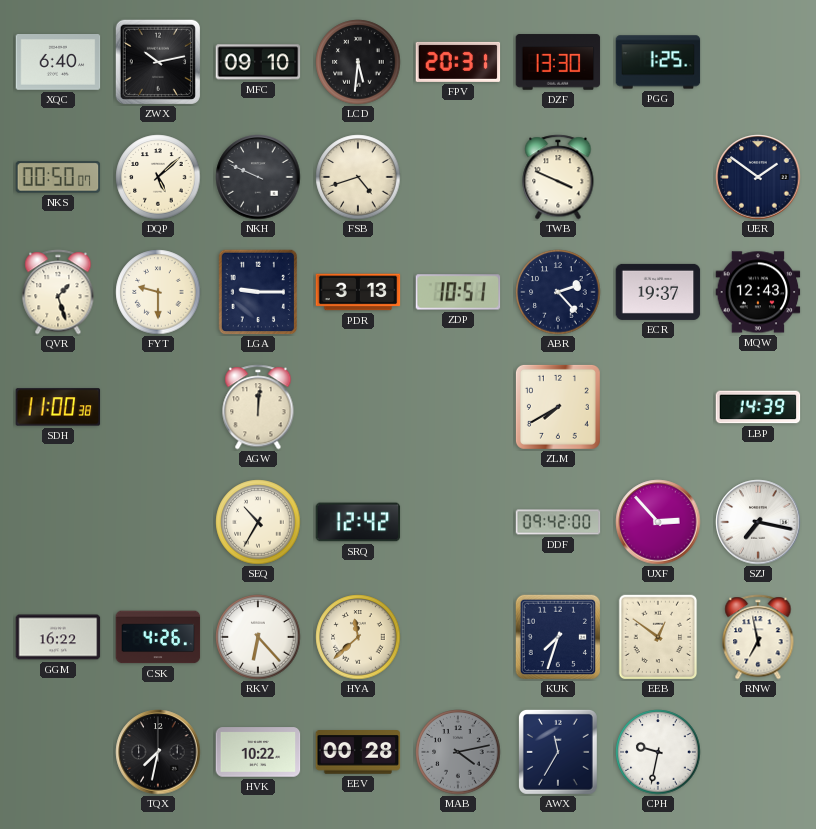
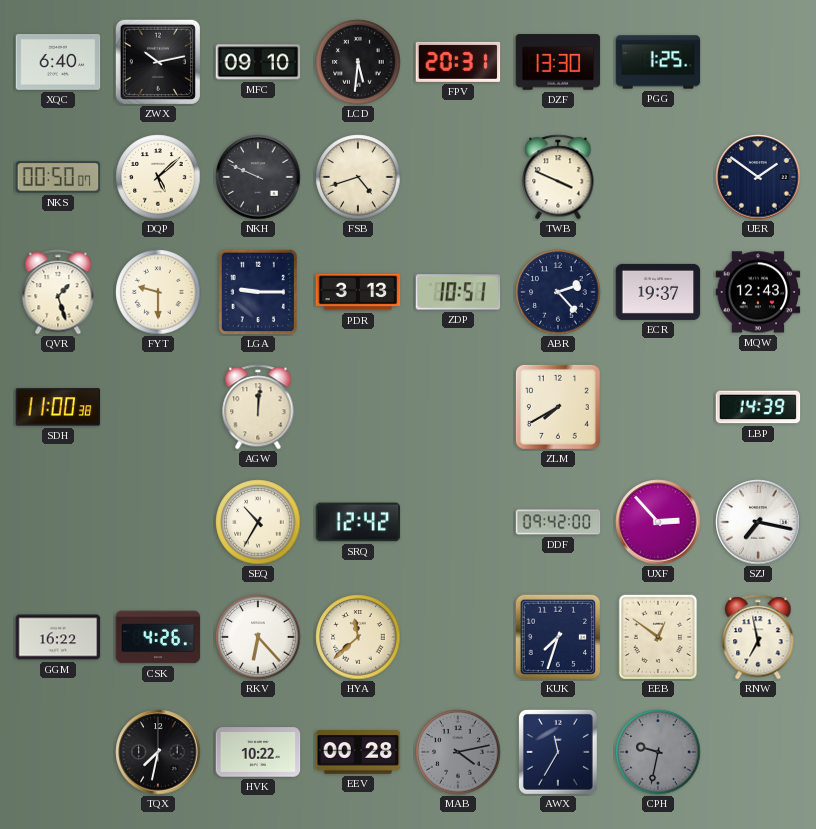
CPH dial: white -> grey
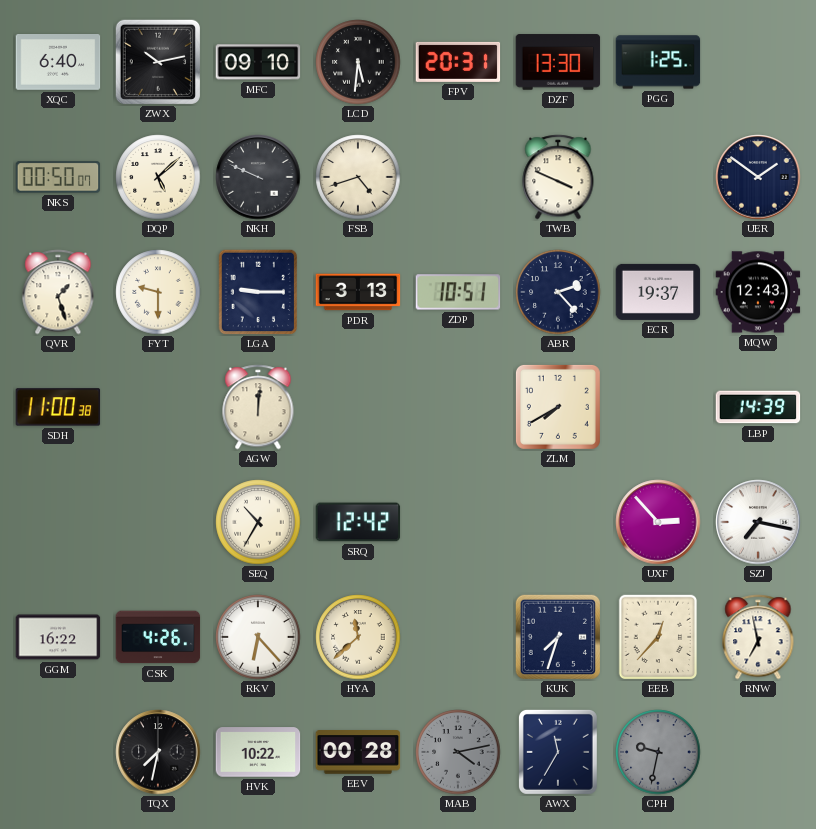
DDF: 09:42 -> none
EEB: 12:51 -> 12:37
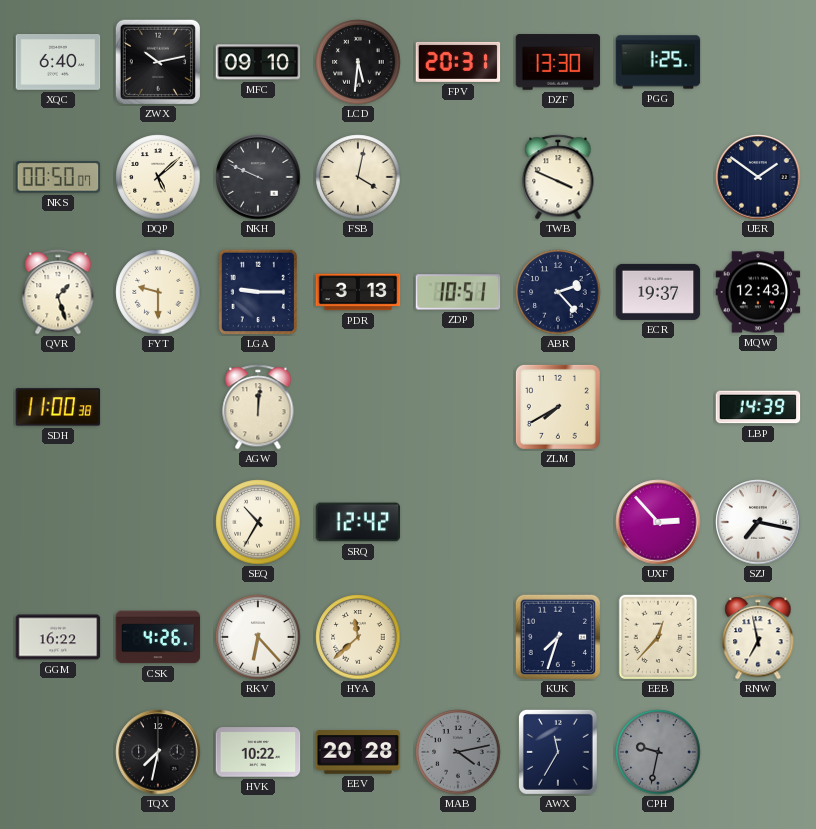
FSB: 4:42 -> 4:02
EEV: 00:28 -> 20:28
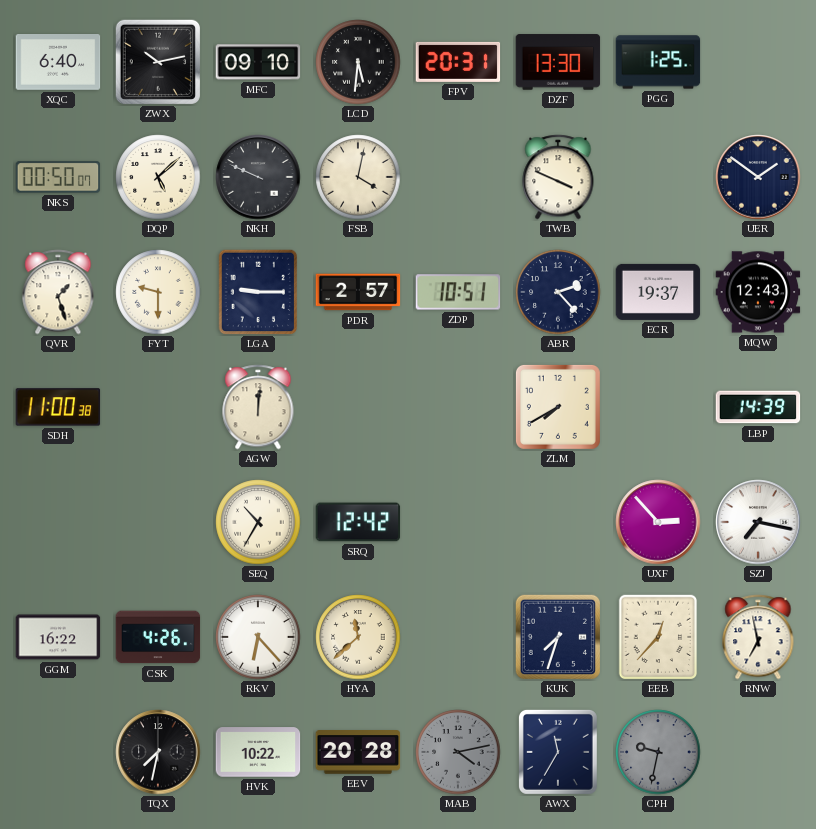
PDR: 3:13 -> 2:57
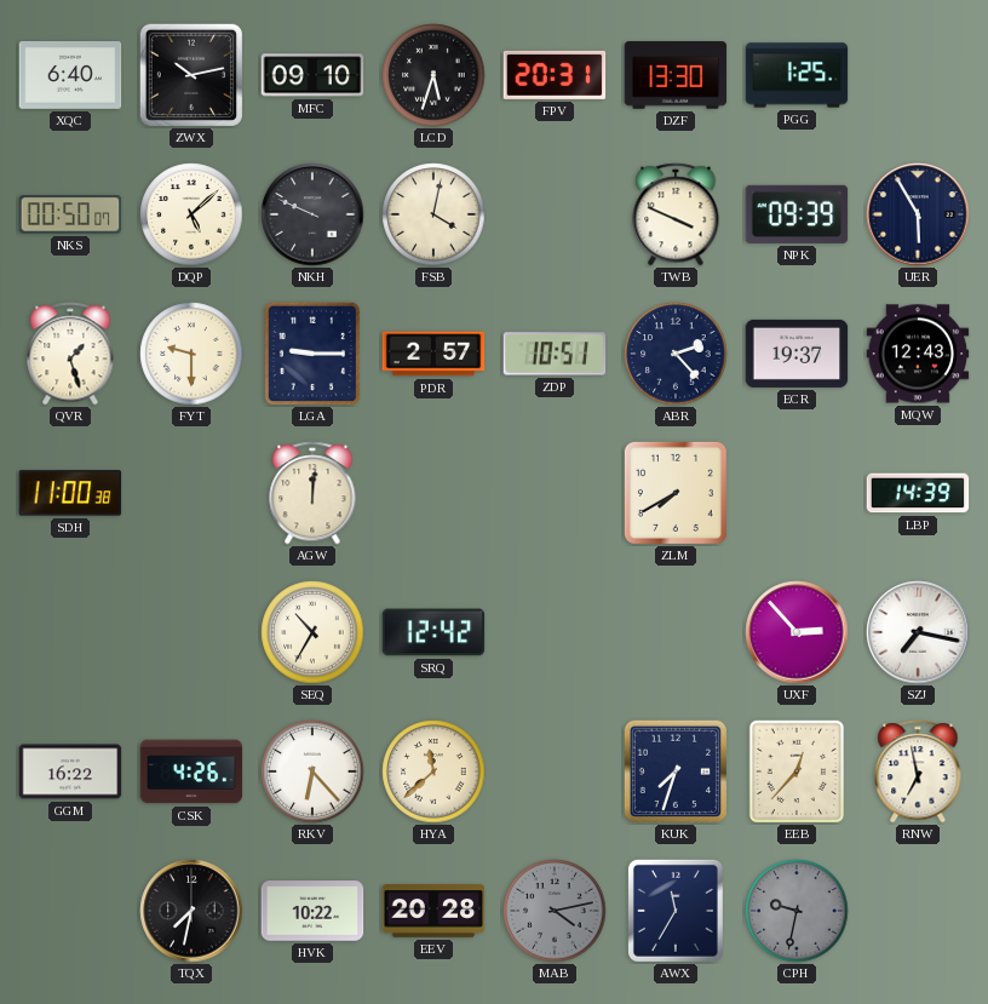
LCD: 5:31 -> 5:33
NPK: none -> 09:39
UER: 1:51 -> 5:55
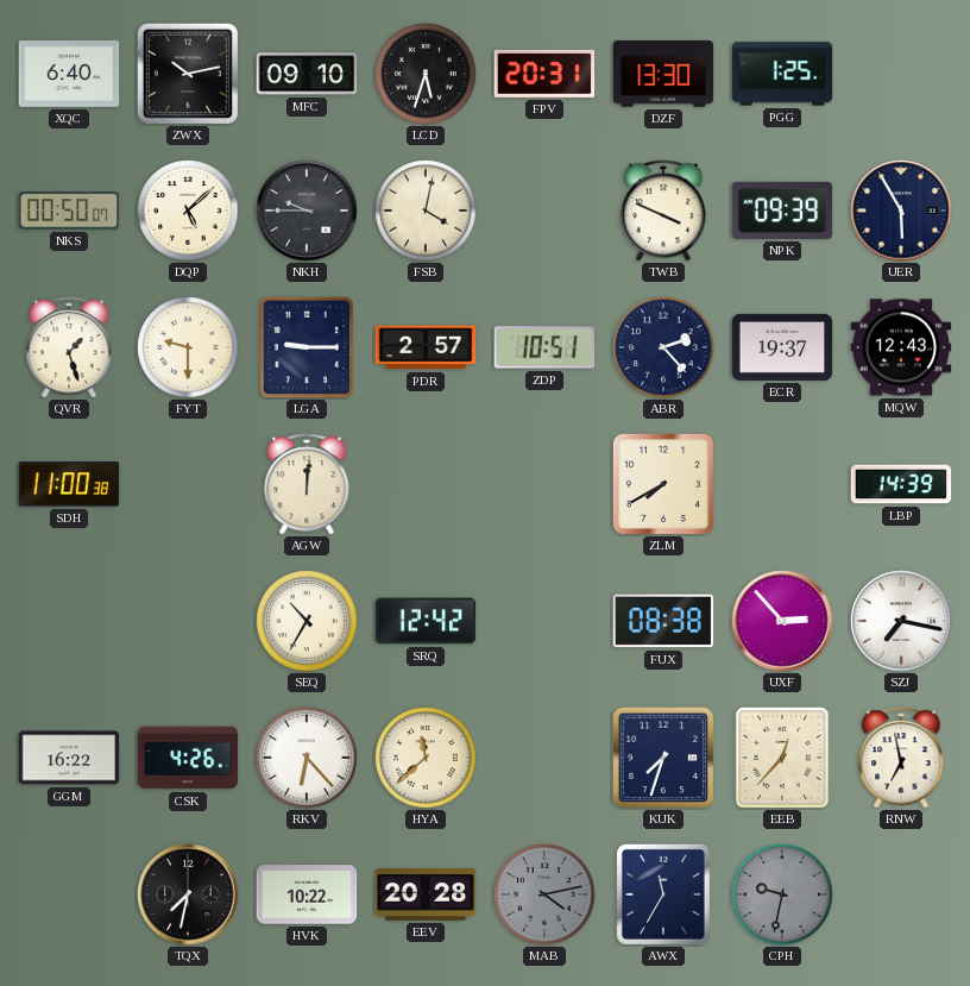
NKH: 9:49 -> 9:45
FUX: none -> 08:38
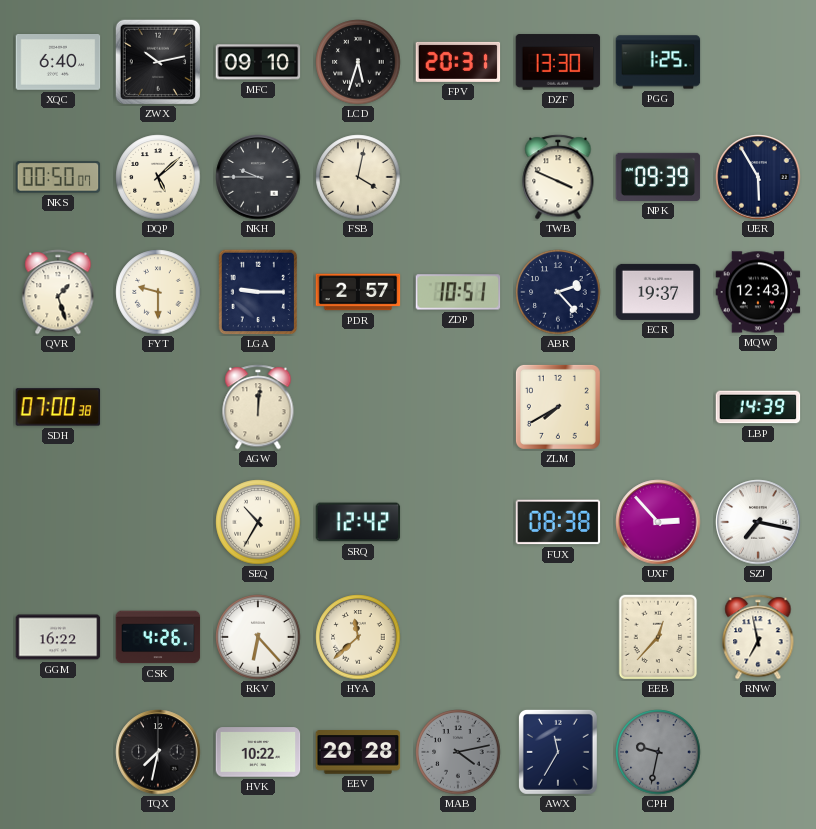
SDH: 11:00 -> 07:00
KUK: 7:33 -> none
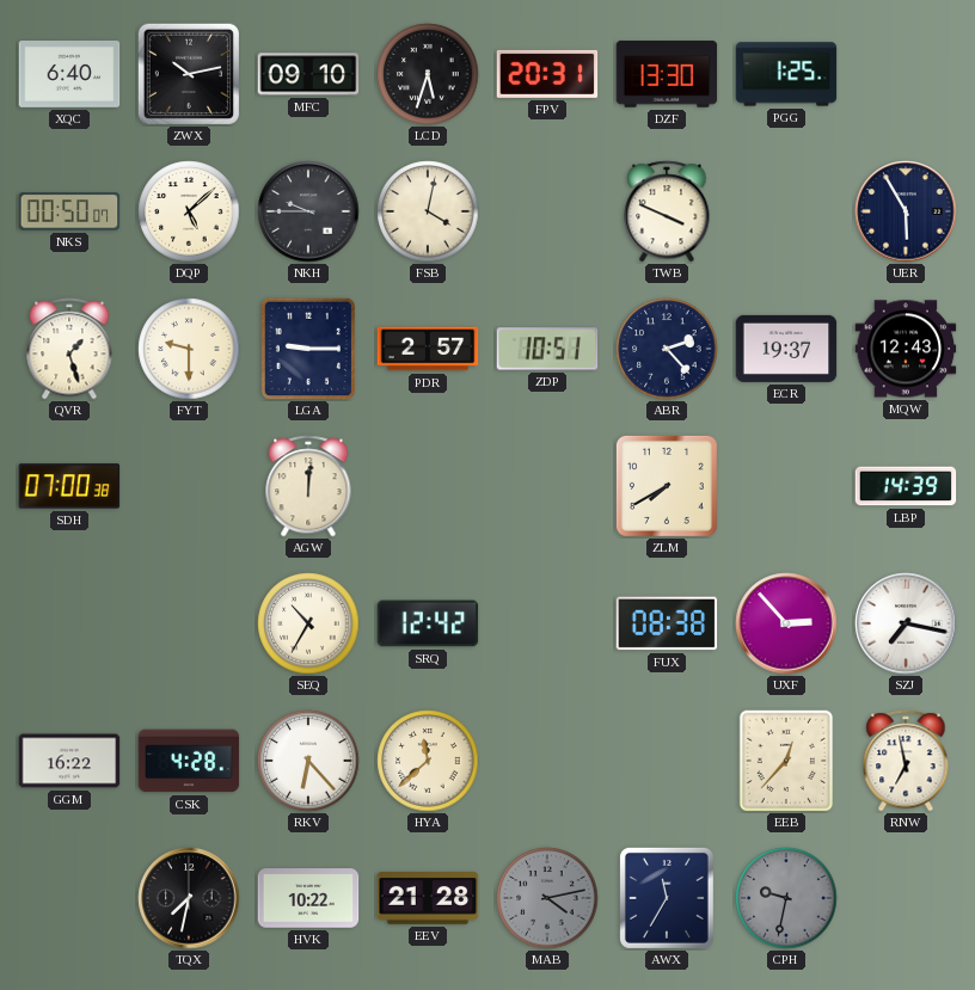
NPK: 09:39 -> none
CSK: 4:26 -> 4:28
EEV: 20:28 -> 21:28
